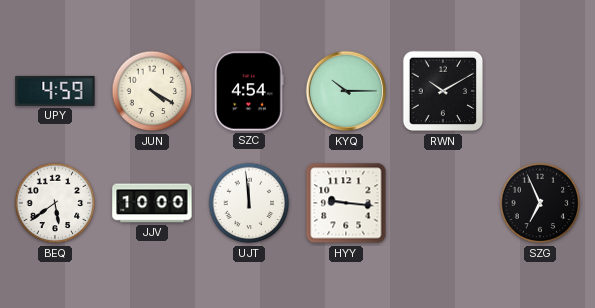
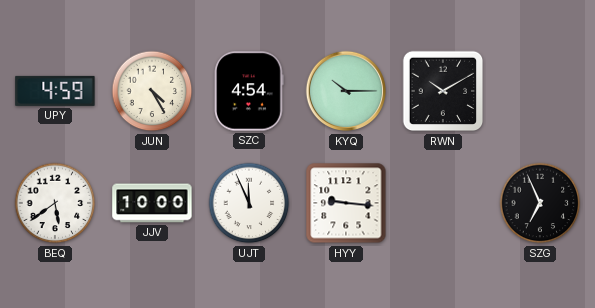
JUN: 4:20 -> 4:25
UJT: 11:59 -> 11:56
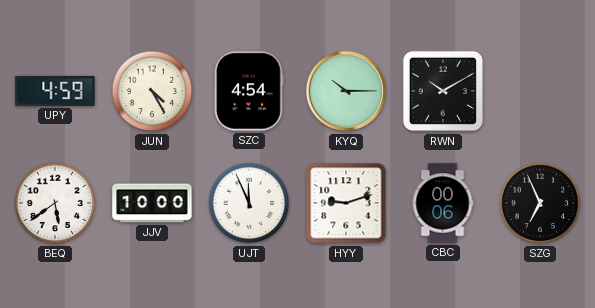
HYY: 9:16 -> 9:12
CBC: none -> 00:06
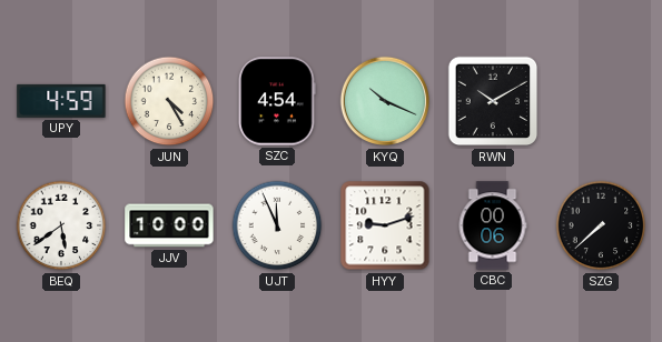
KYQ: 10:15 -> 10:19
SZG: 6:56 -> 7:38
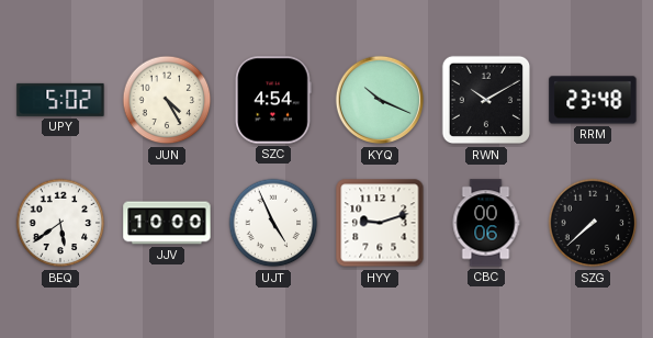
UPY: 4:59 -> 5:02
RRM: none -> 23:48
UJT: 11:56 -> 4:56
